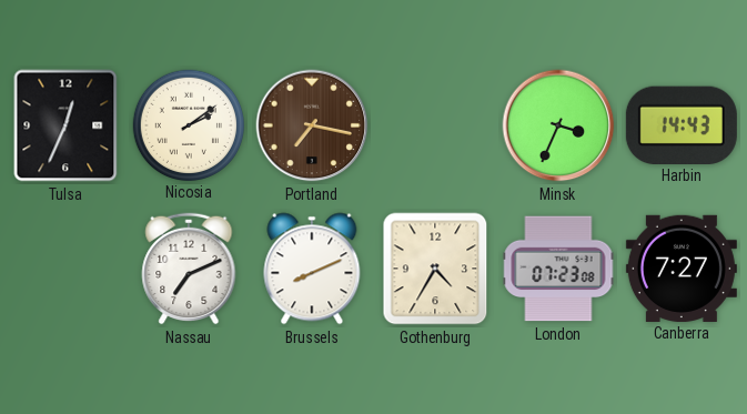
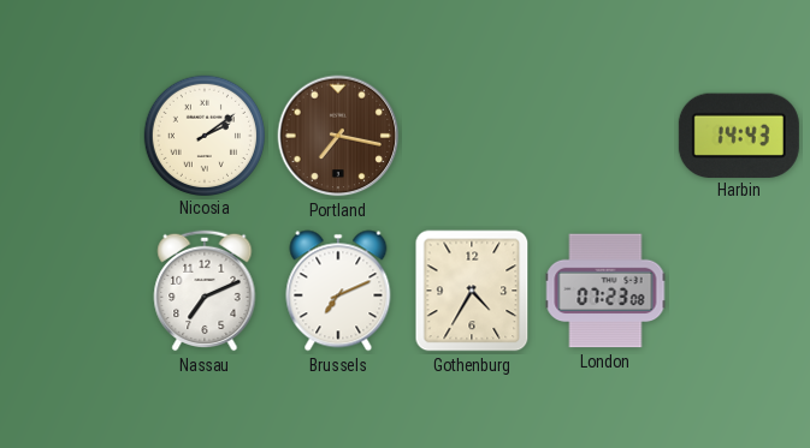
Tulsa: 12:34 -> none
Minsk: 3:34 -> none
Brussels: 8:11 -> 7:11
Canberra: 7:27 -> none
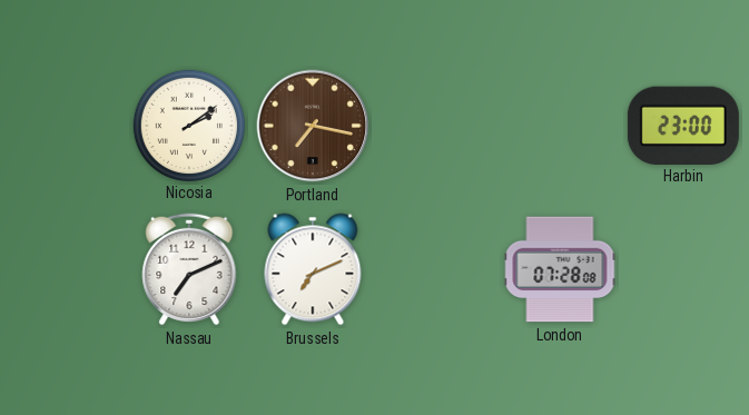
Harbin: 14:43 -> 23:00
Gothenburg: 4:35 -> none
London: 07:23 -> 07:28
